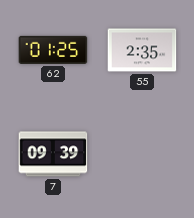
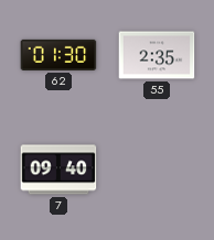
62: 01:25 -> 01:30
7: 09:39 -> 09:40
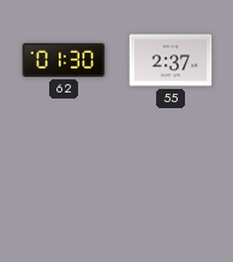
55: 2:35 -> 2:37
7: 09:40 -> none
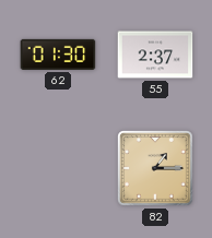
82: none -> 1:15
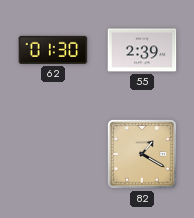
55: 2:37 -> 2:39
82: 1:15 -> 1:20
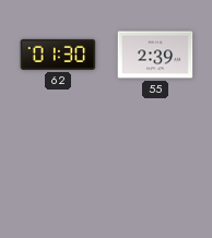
82: 1:20 -> none
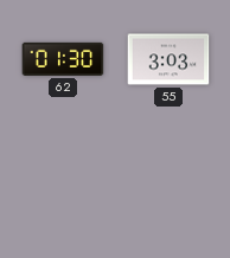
55: 2:39 -> 3:03
